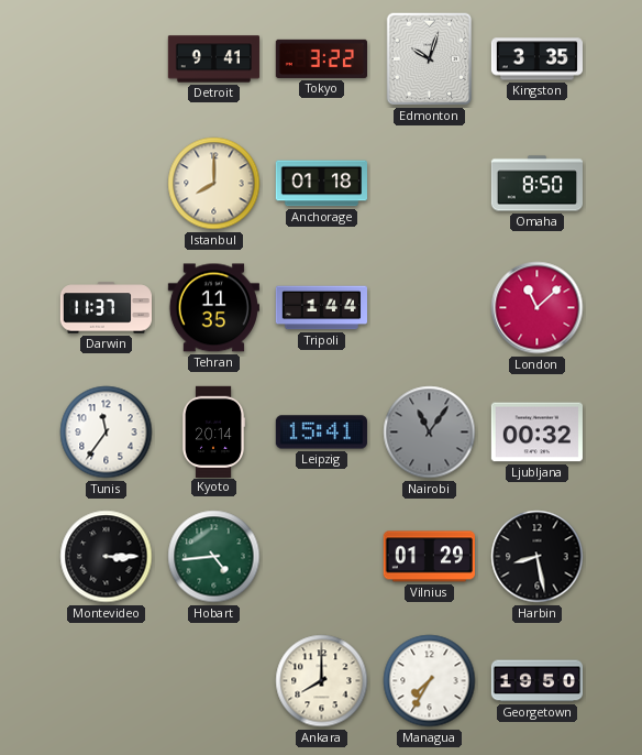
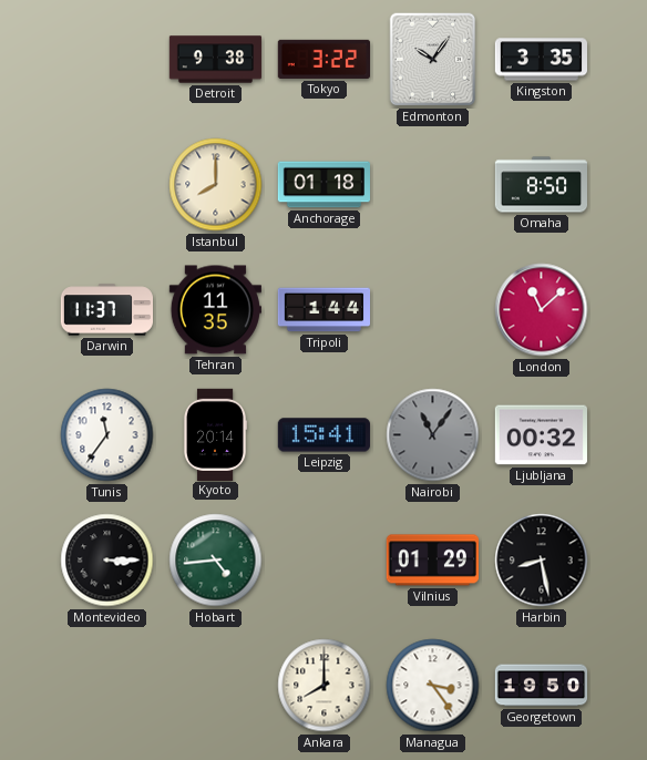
Detroit: 9:41 -> 9:38
Edmonton: 10:03 -> 10:06
Managua: 7:35 -> 3:24
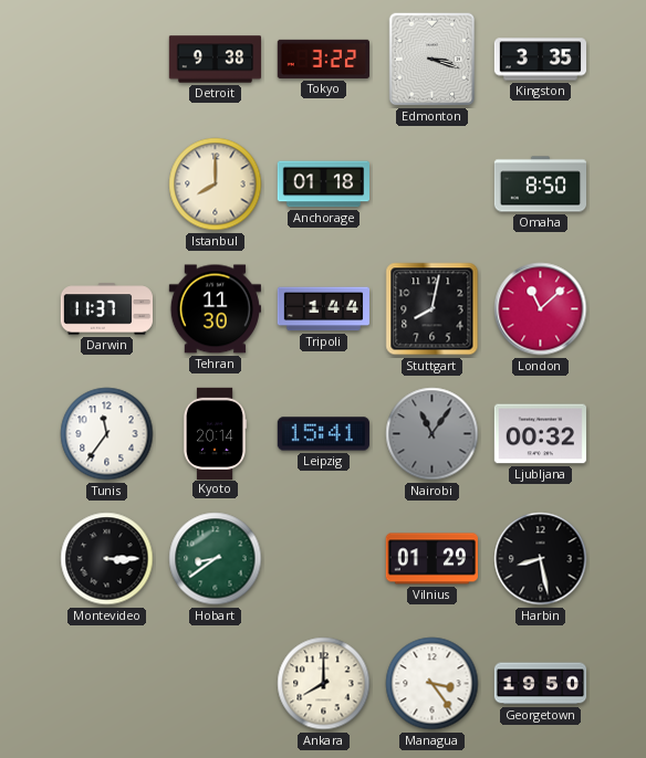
Edmonton: 10:06 -> 3:18
Tehran: 11:35 -> 11:30
Stuttgart: none -> 8:02
Hobart: 4:44 -> 8:39
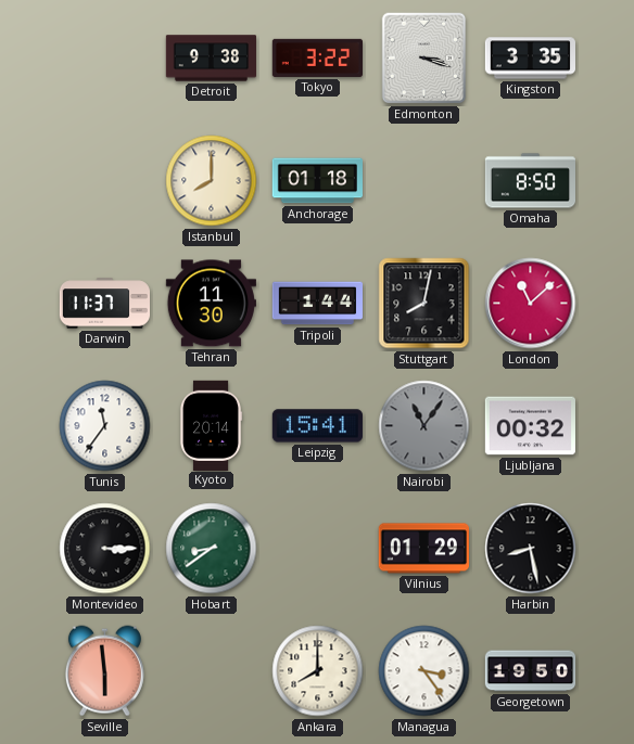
Seville: none -> 5:59
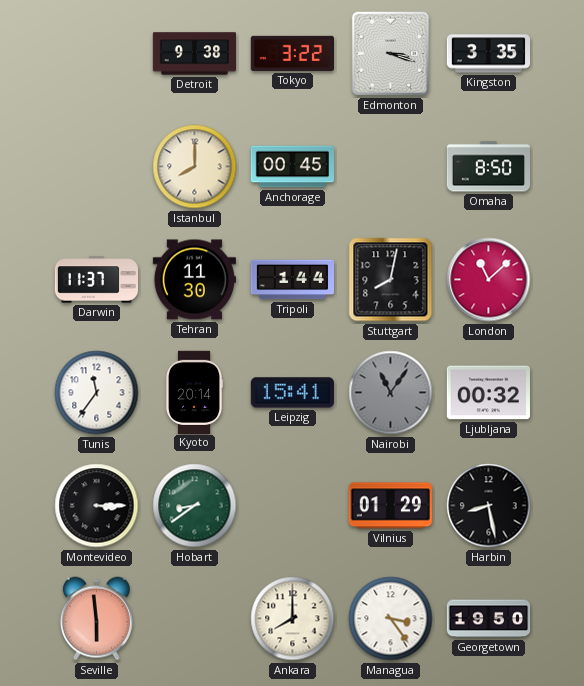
Anchorage: 01:18 -> 00:45
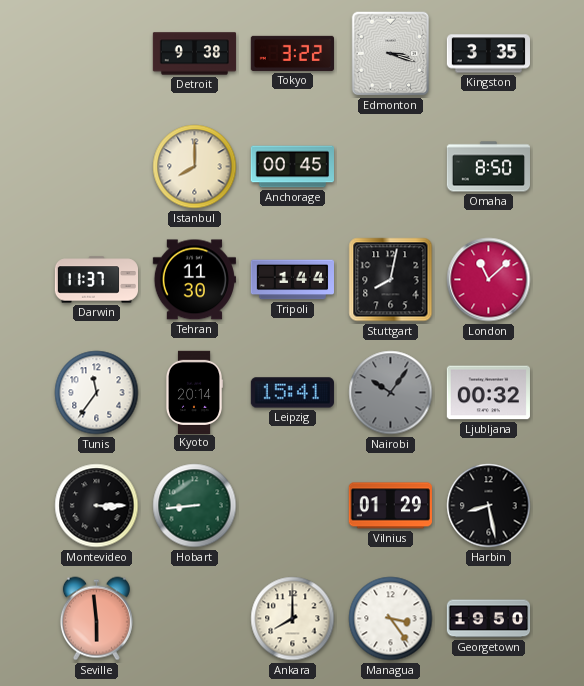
Nairobi: 11:06 -> 10:06
Hobart: 8:39 -> 8:44
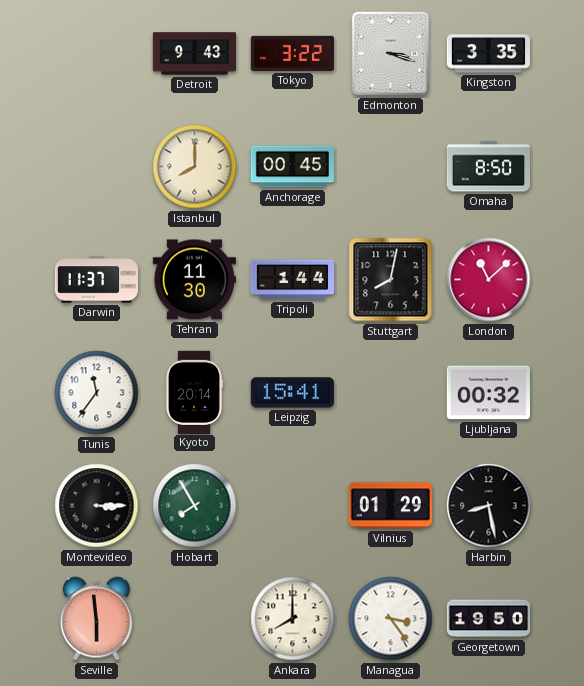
Detroit: 9:38 -> 9:43
Nairobi: 10:06 -> none
Hobart: 8:44 -> 7:55
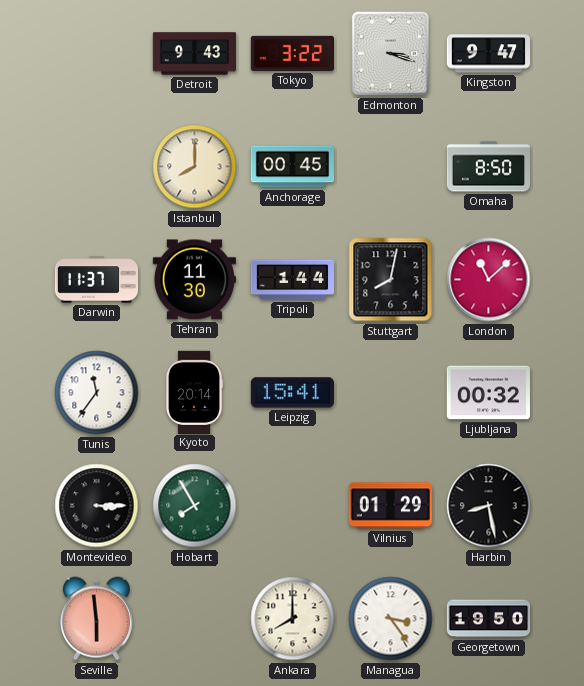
Kingston: 3:35 -> 9:47
